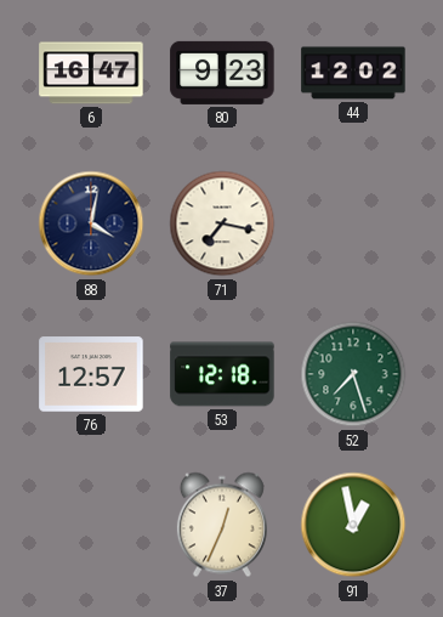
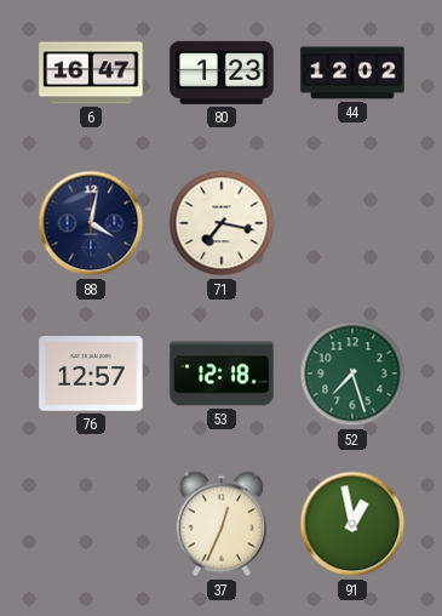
80: 9:23 -> 1:23
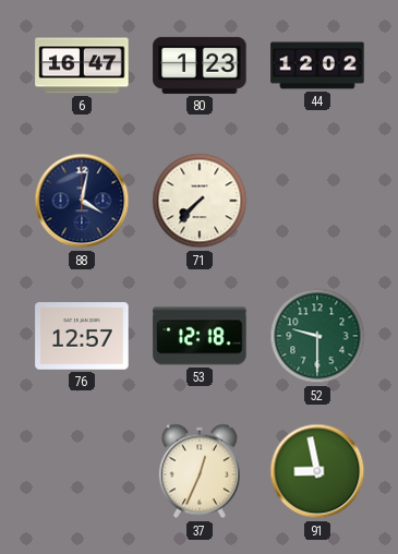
71: 7:17 -> 7:37
52: 7:27 -> 9:30
91: 12:58 -> 8:58
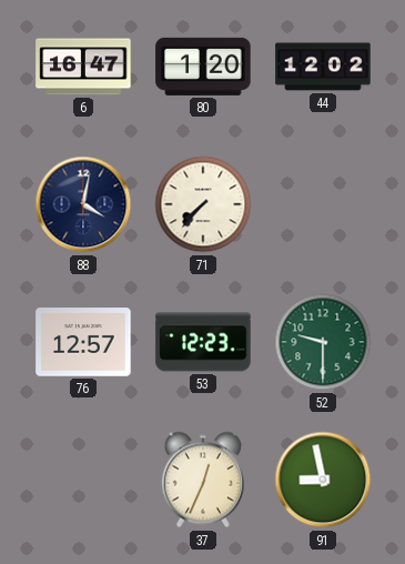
80: 1:23 -> 1:20
53: 12:18 -> 12:23
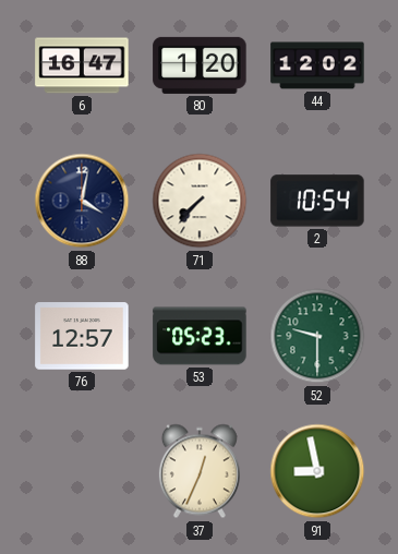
2: none -> 10:54
53: 12:23 -> 05:23
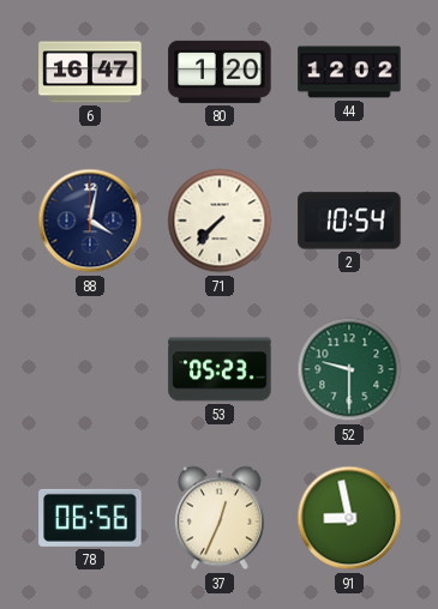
76: 12:57 -> none
78: none -> 06:56
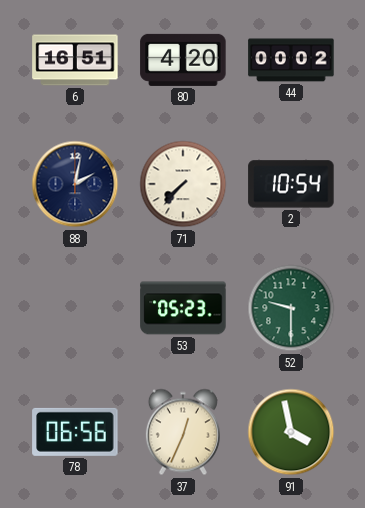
6: 16:47 -> 16:51
80: 1:20 -> 4:20
44: 12:02 -> 00:02
88: 4:02 -> 2:02
91: 8:58 -> 3:58
